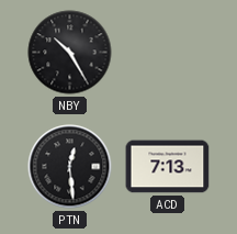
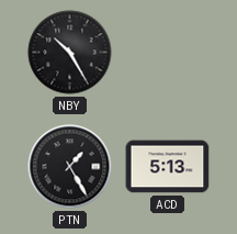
PTN: 12:29 -> 1:25
ACD: 7:13 -> 5:13
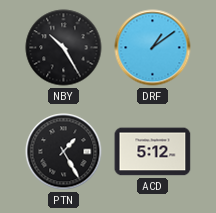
DRF: none -> 1:09
ACD: 5:13 -> 5:12
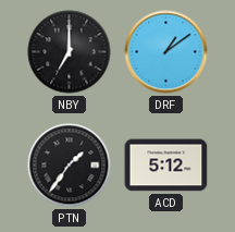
NBY: 10:25 -> 7:00
PTN: 1:25 -> 1:36
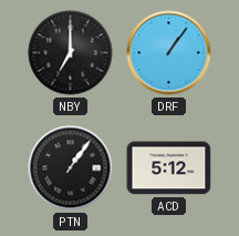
DRF: 1:09 -> 1:06
PTN: 1:36 -> 1:06
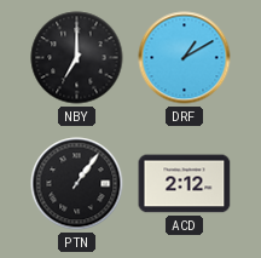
DRF: 1:06 -> 1:10
ACD: 5:12 -> 2:12
